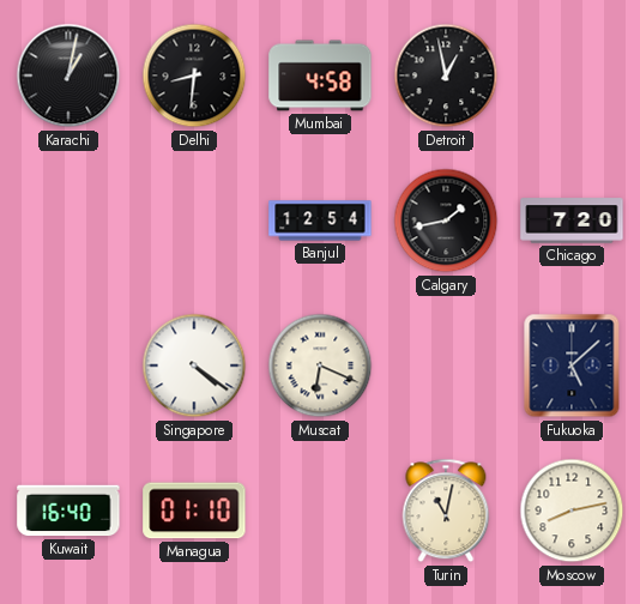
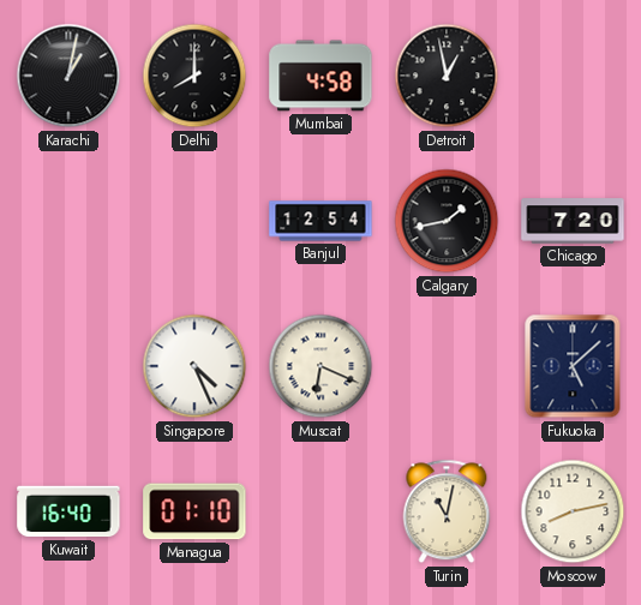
Delhi: 8:31 -> 8:00
Singapore: 4:21 -> 4:26
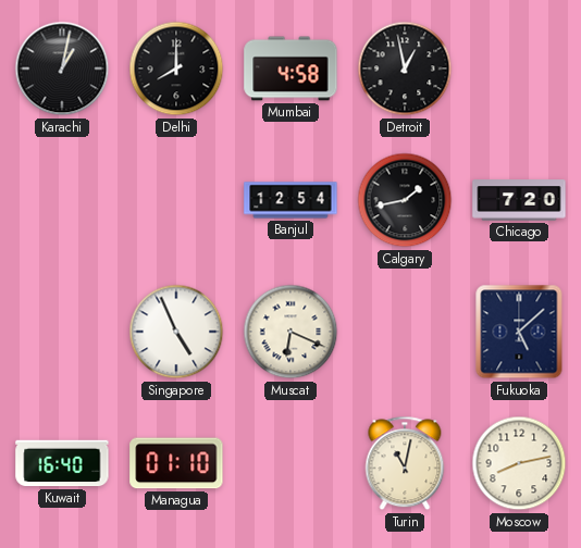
Singapore: 4:26 -> 4:56
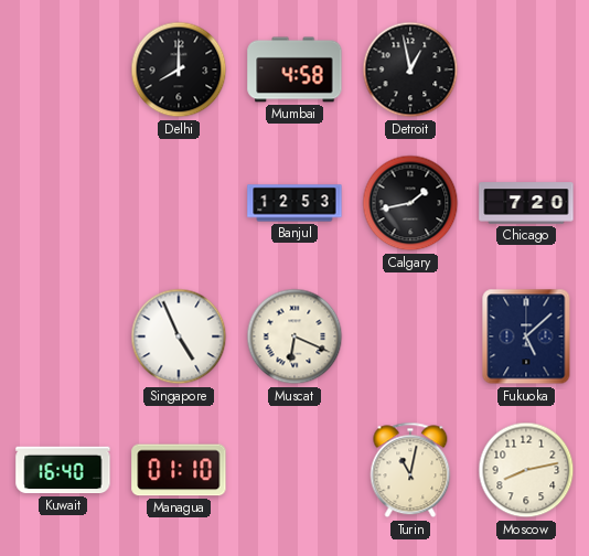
Karachi: 1:02 -> none
Banjul: 12:54 -> 12:53
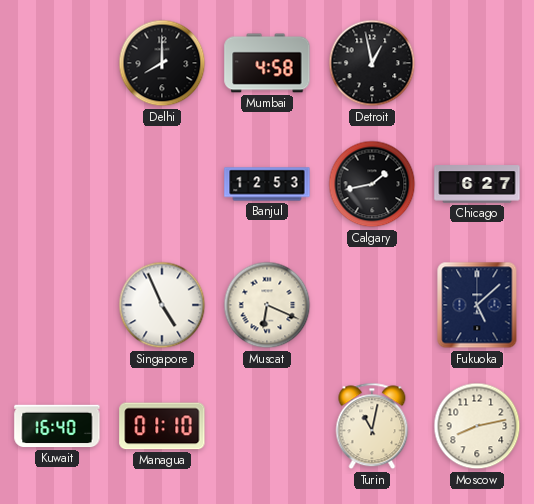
Chicago: 7:20 -> 6:27
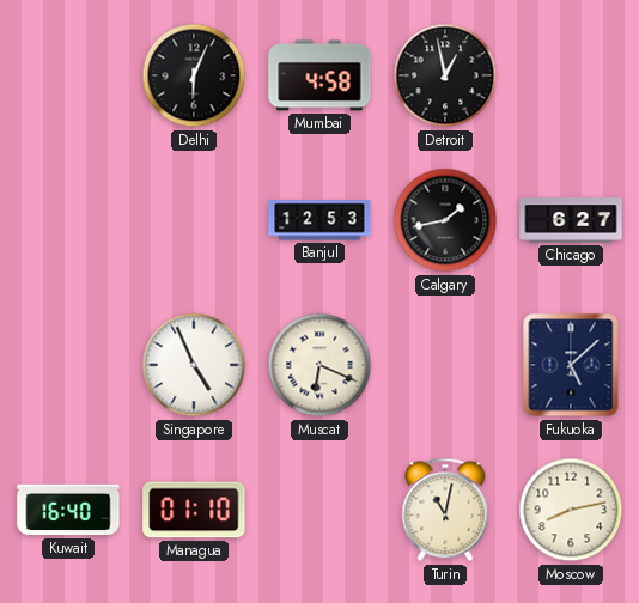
Delhi: 8:00 -> 6:04
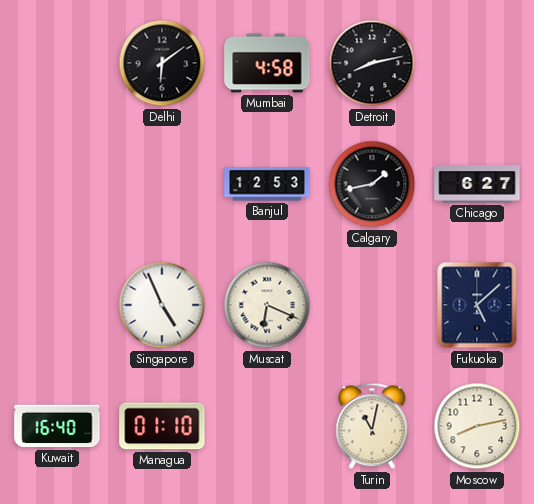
Delhi: 6:04 -> 6:09
Detroit: 12:58 -> 8:13
